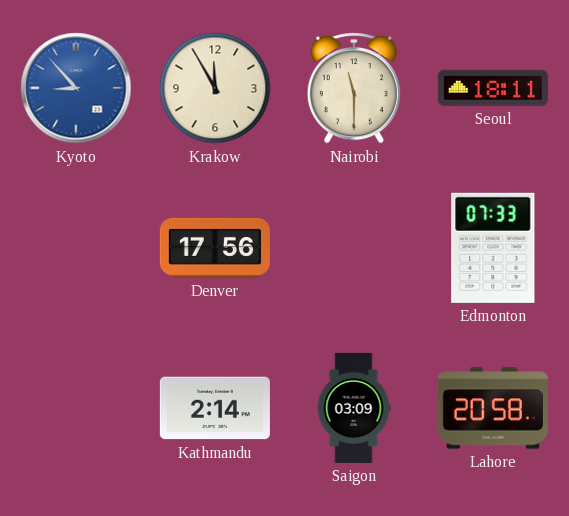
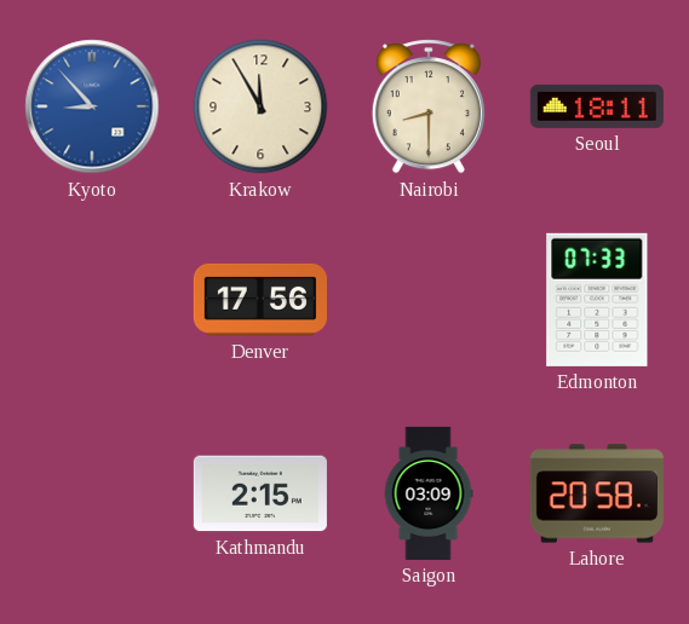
Nairobi: 11:30 -> 8:30
Kathmandu: 2:14 -> 2:15
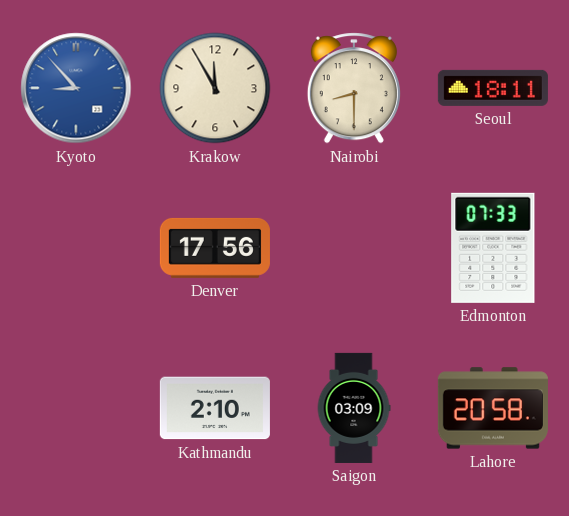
Kathmandu: 2:15 -> 2:10
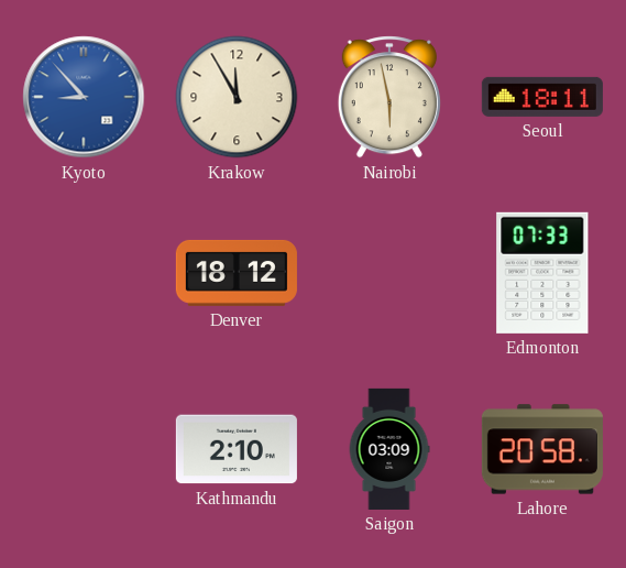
Nairobi: 8:30 -> 5:58
Denver: 17:56 -> 18:12
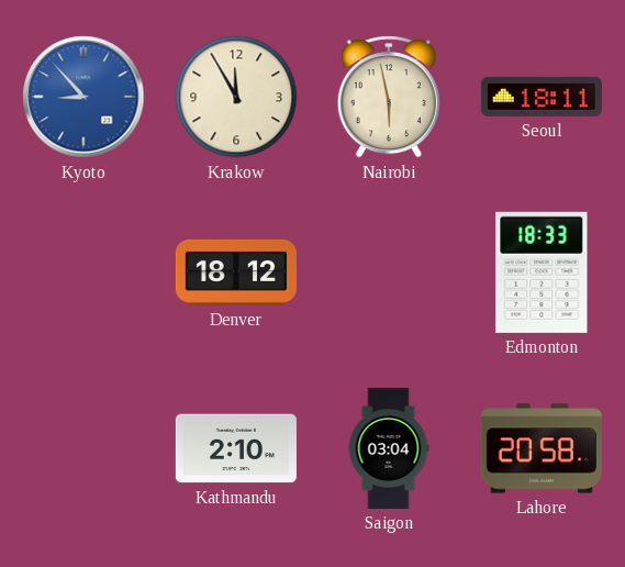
Edmonton: 07:33 -> 18:33
Saigon: 03:09 -> 03:04
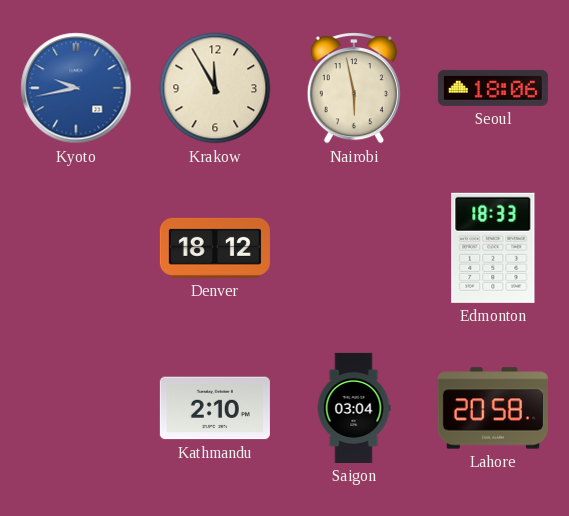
Kyoto: 8:53 -> 9:43
Seoul: 18:11 -> 18:06
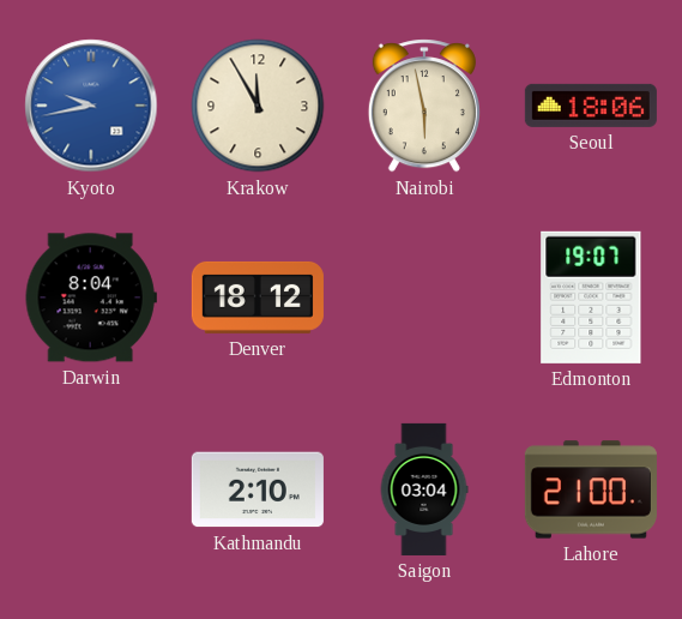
Darwin: none -> 8:04
Edmonton: 18:33 -> 19:07
Lahore: 20:58 -> 21:00
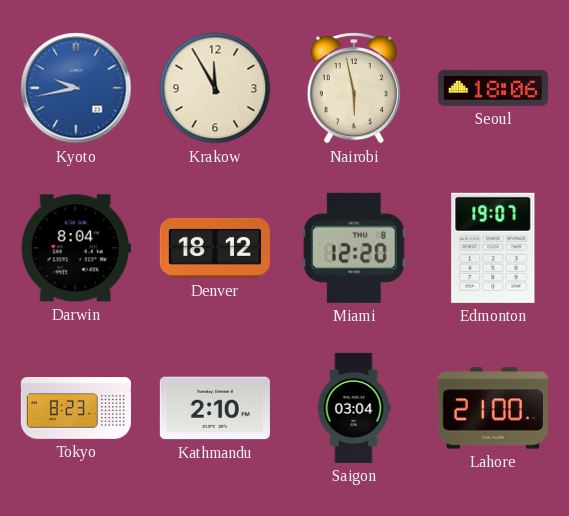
Miami: none -> 12:20
Tokyo: none -> 8:23
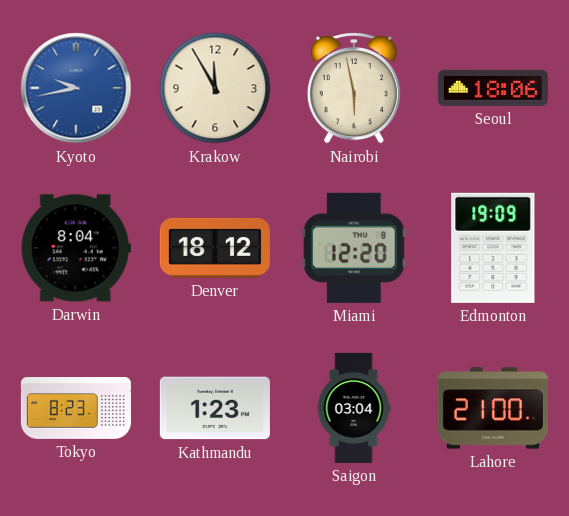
Edmonton: 19:07 -> 19:09
Kathmandu: 2:10 -> 1:23
